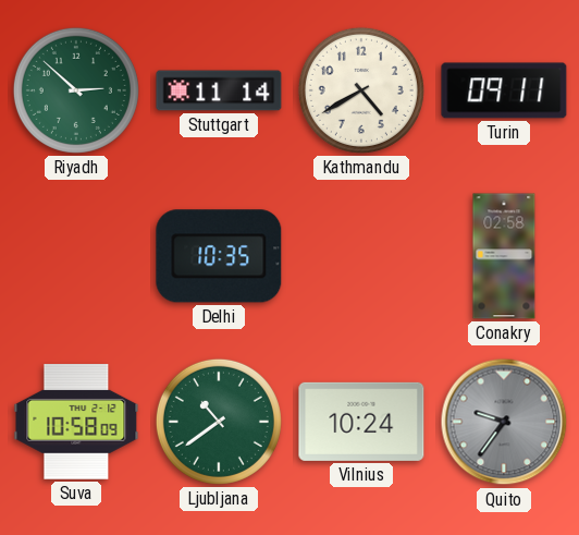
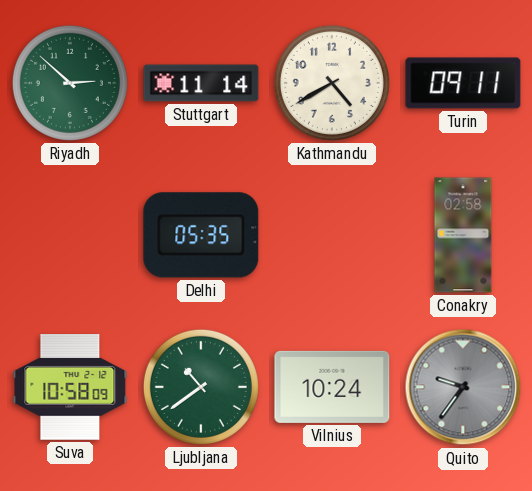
Delhi: 10:35 -> 05:35
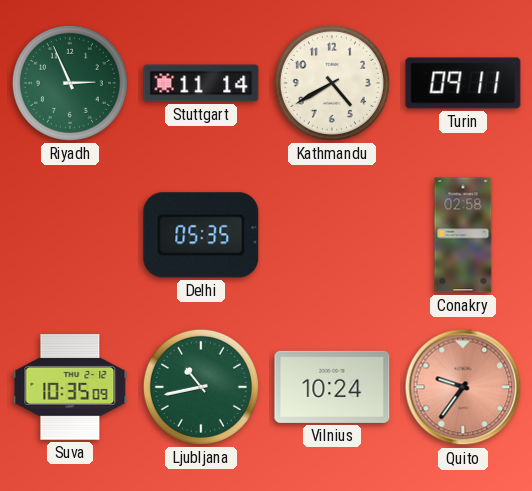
Riyadh: 2:52 -> 2:56
Suva: 10:58 -> 10:35
Ljubljana: 10:39 -> 10:43
Quito dial: grey -> salmon
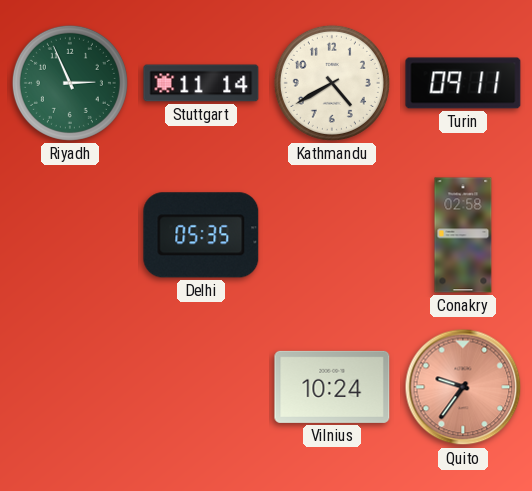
Suva: 10:35 -> none
Ljubljana: 10:43 -> none
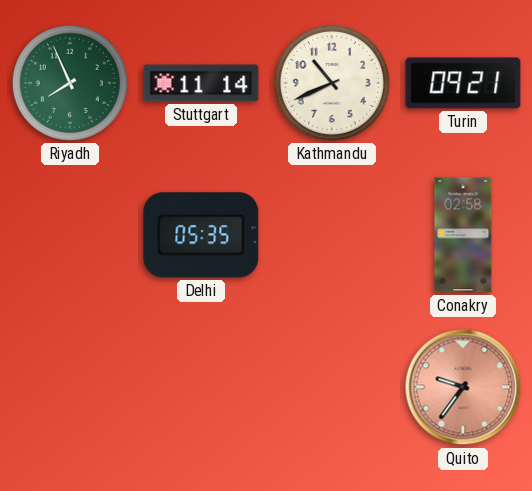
Riyadh: 2:56 -> 7:56
Kathmandu: 4:40 -> 10:41
Turin: 09:11 -> 09:21
Vilnius: 10:24 -> none
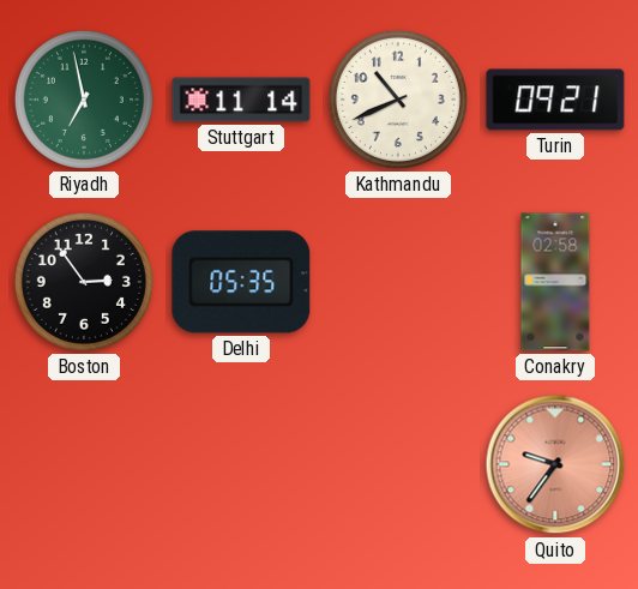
Riyadh: 7:56 -> 6:58
Boston: none -> 2:54
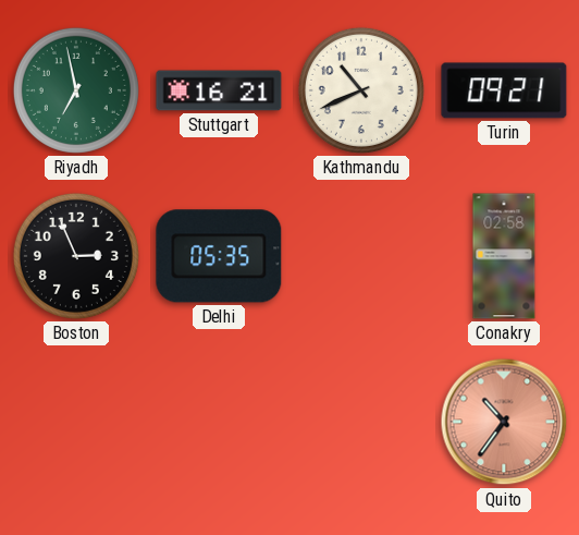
Stuttgart: 11:14 -> 16:21
Boston: 2:54 -> 2:56
Quito: 9:36 -> 10:36
